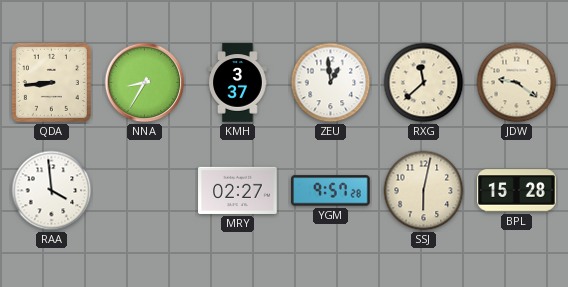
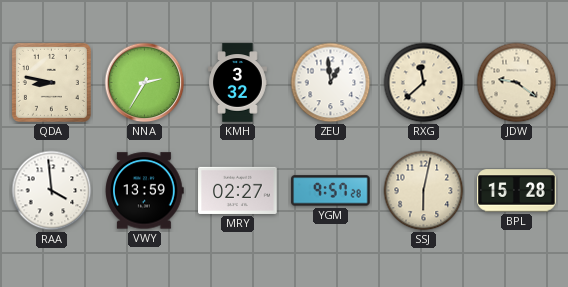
QDA: 8:44 -> 8:47
NNA: 8:35 -> 2:35
KMH: 3:37 -> 3:32
VWY: none -> 13:59
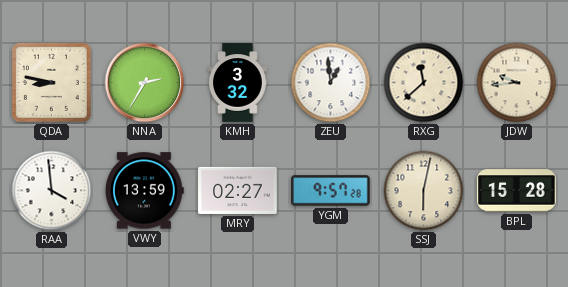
JDW: 9:21 -> 9:44
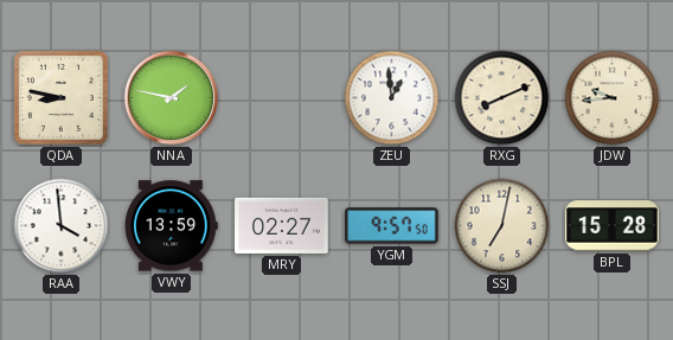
NNA: 2:35 -> 1:47
KMH: 3:32 -> none
RXG: 11:38 -> 8:11
YGM: 9:57:28 -> 9:57:50
SSJ: 6:02 -> 7:02
